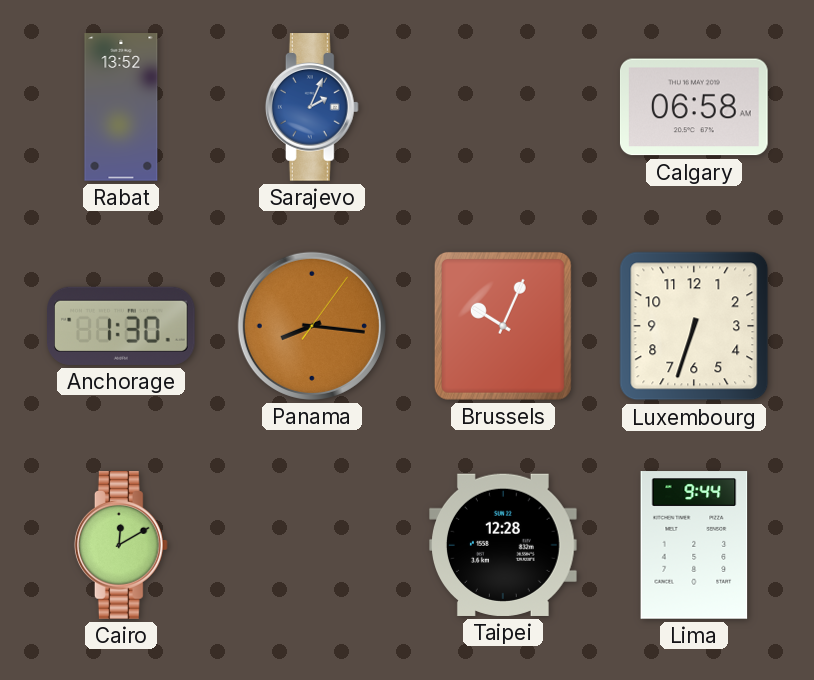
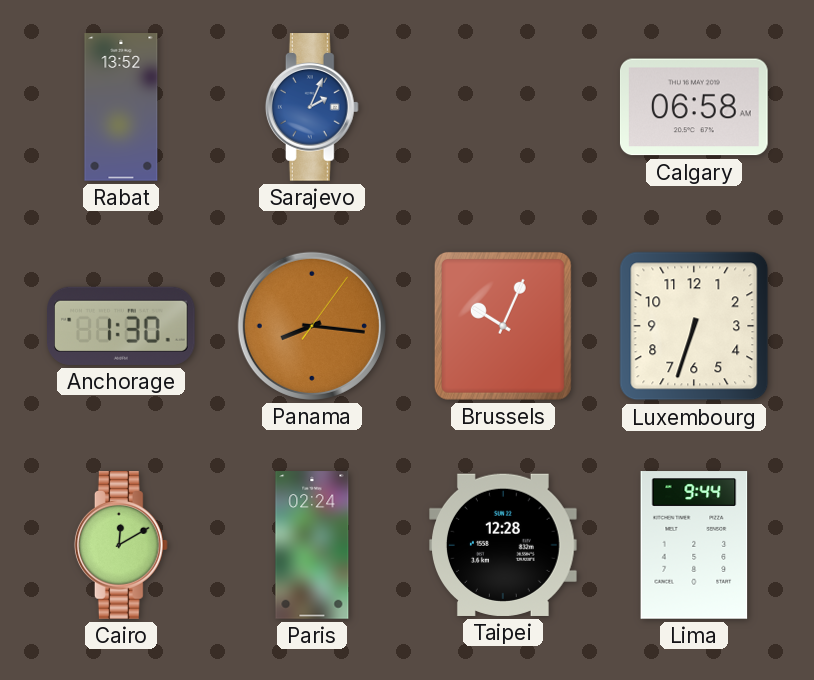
Paris: none -> 02:24
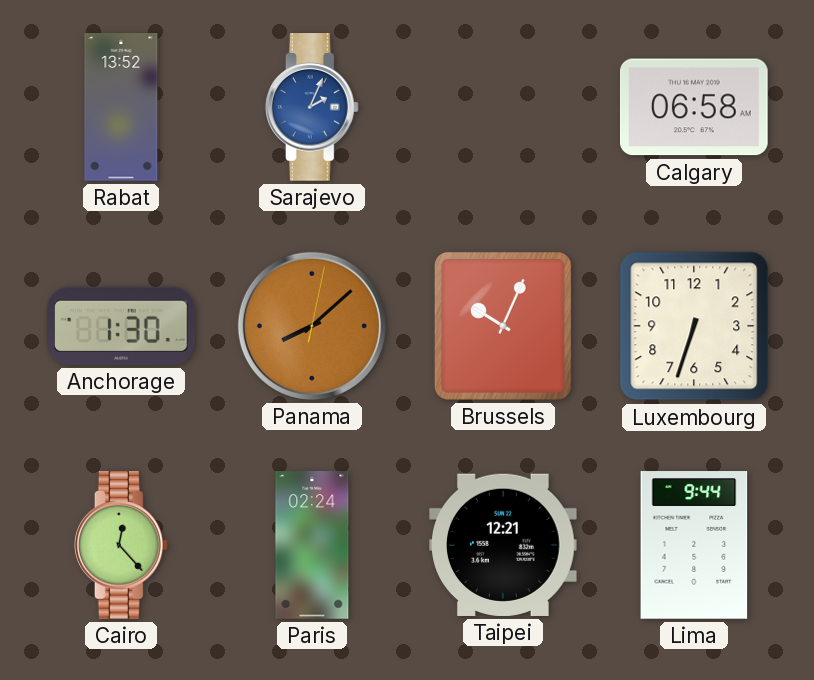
Panama: 8:16 -> 8:08
Cairo: 12:10 -> 12:23
Taipei: 12:28 -> 12:21
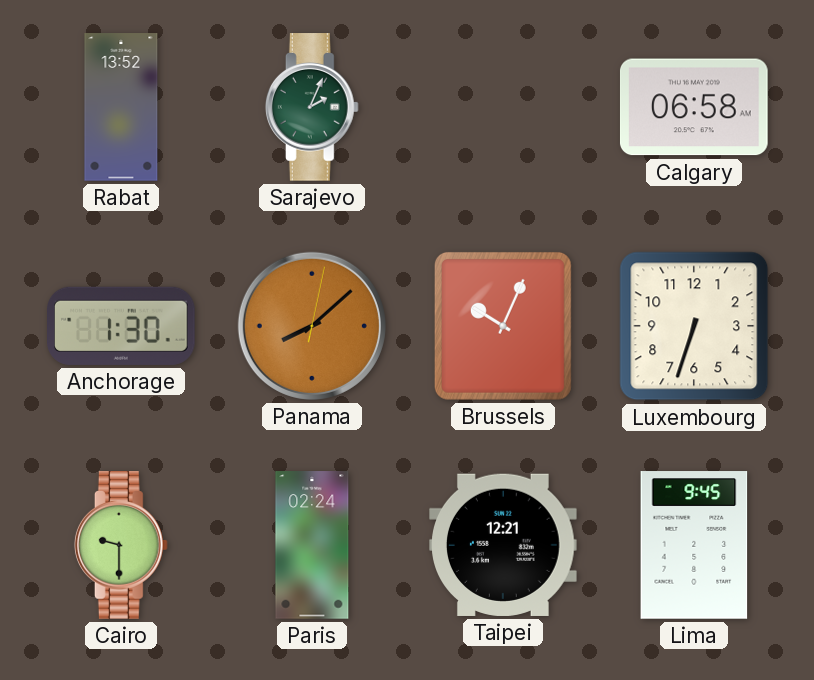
Sarajevo dial: blue -> green
Cairo: 12:23 -> 9:30
Lima: 9:44 -> 9:45
